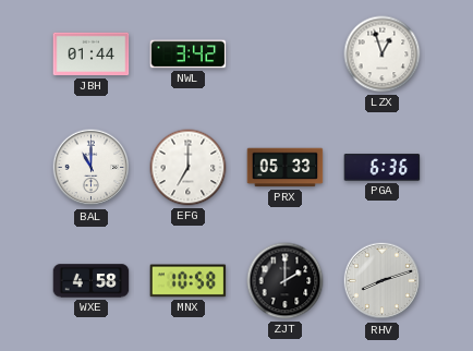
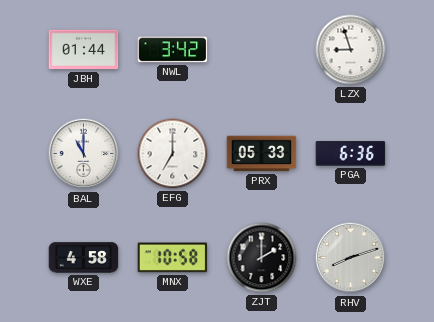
LZX: 12:57 -> 8:57
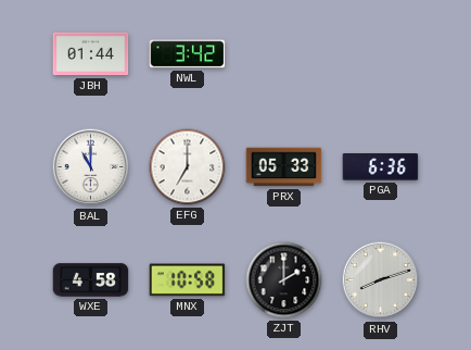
LZX: 8:57 -> none
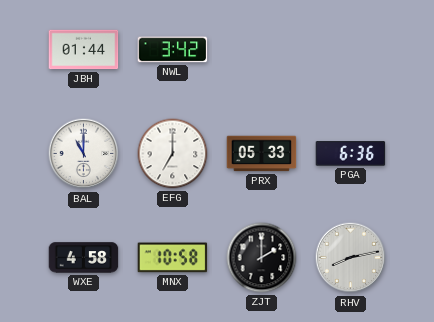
RHV: 8:12 -> 8:13
